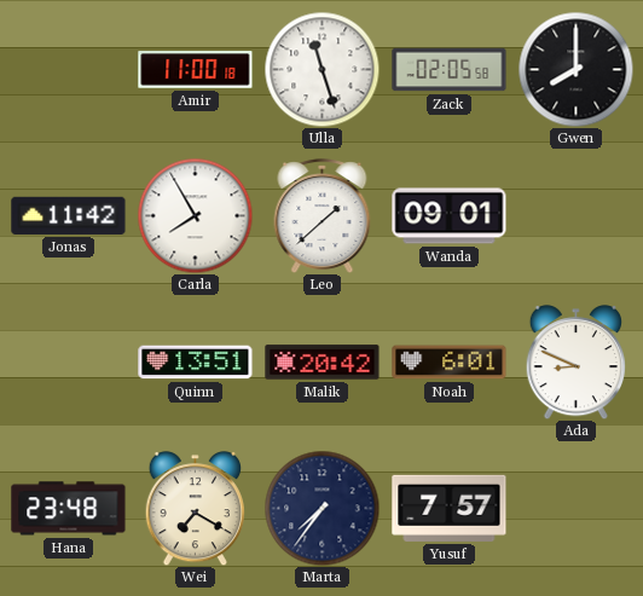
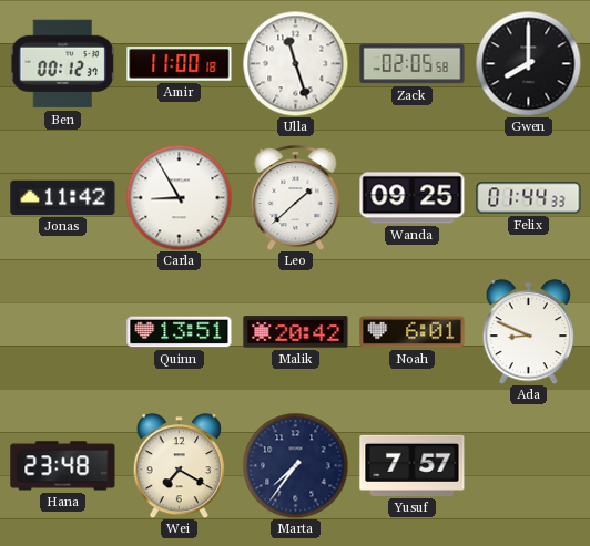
Ben: none -> 00:12
Carla: 7:55 -> 8:55
Wanda: 09:01 -> 09:25
Felix: none -> 01:44
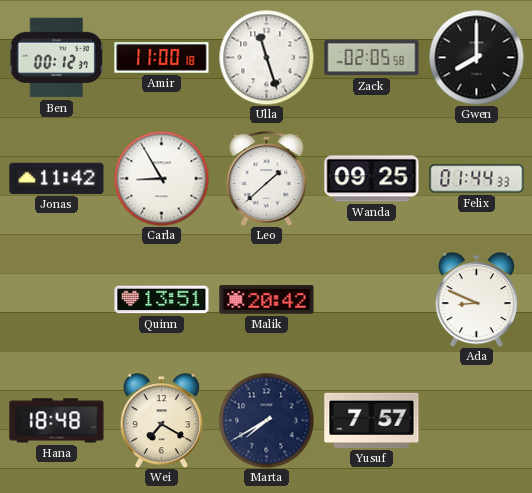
Noah: 6:01 -> none
Hana: 23:48 -> 18:48
Marta: 7:36 -> 7:40
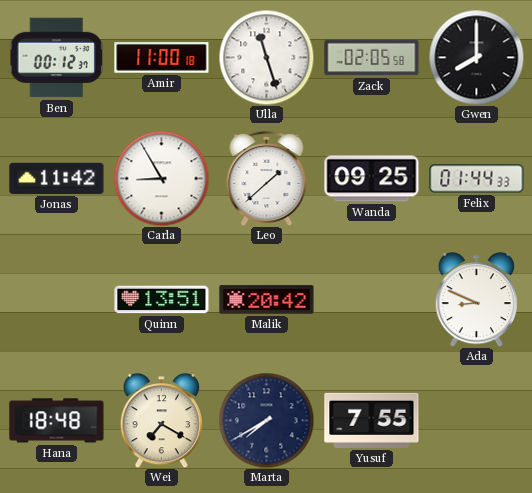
Yusuf: 7:57 -> 7:55
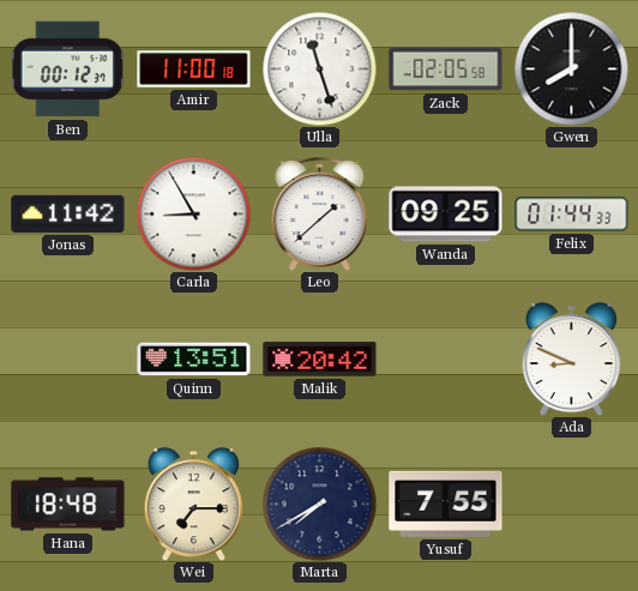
Wei: 7:20 -> 7:15
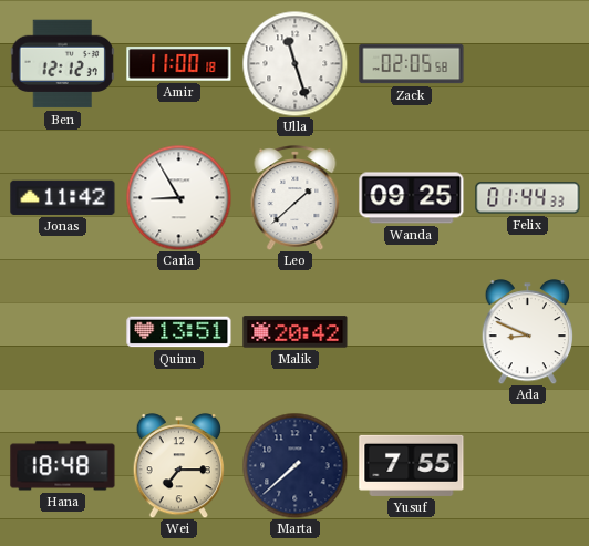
Ben: 00:12 -> 12:12
Gwen: 8:00 -> none
Marta: 7:40 -> 7:38
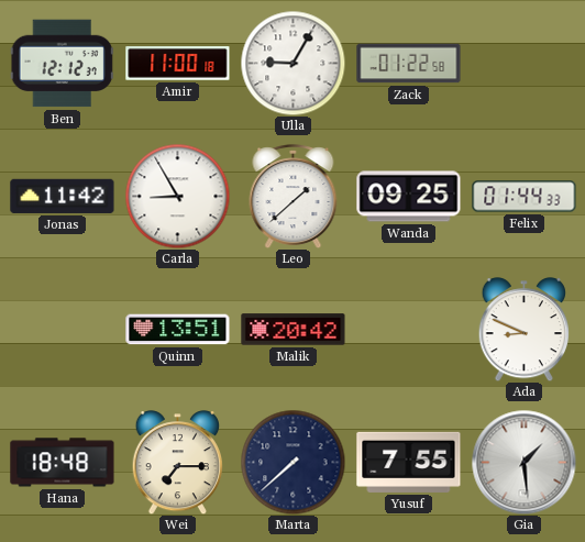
Ulla: 11:27 -> 9:05
Zack: 02:05 -> 01:22
Gia: none -> 1:29
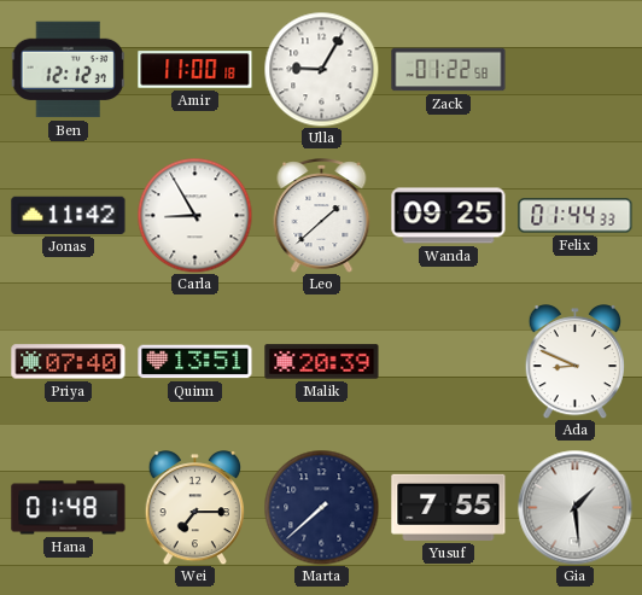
Priya: none -> 07:40
Malik: 20:42 -> 20:39
Hana: 18:48 -> 01:48
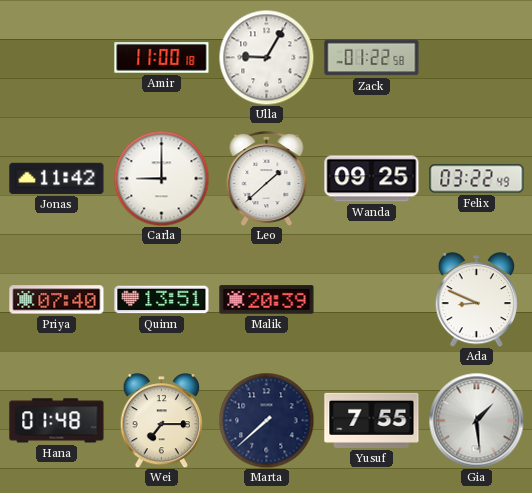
Ben: 12:12 -> none
Carla: 8:55 -> 9:00
Felix: 01:44 -> 03:22
